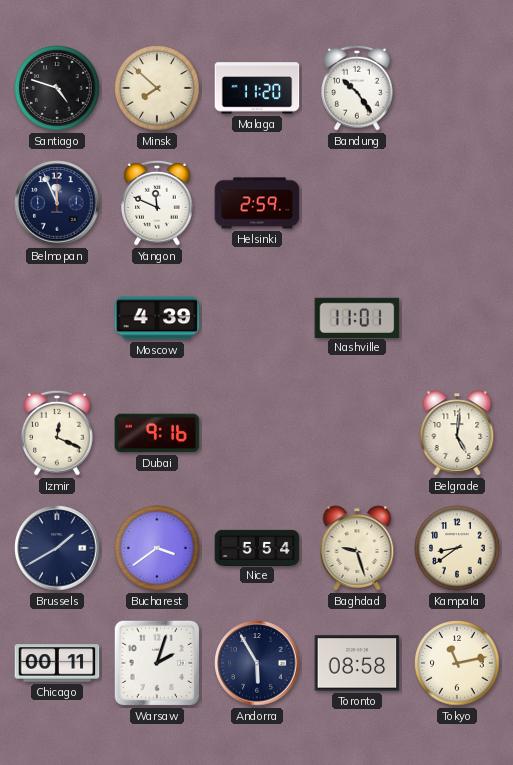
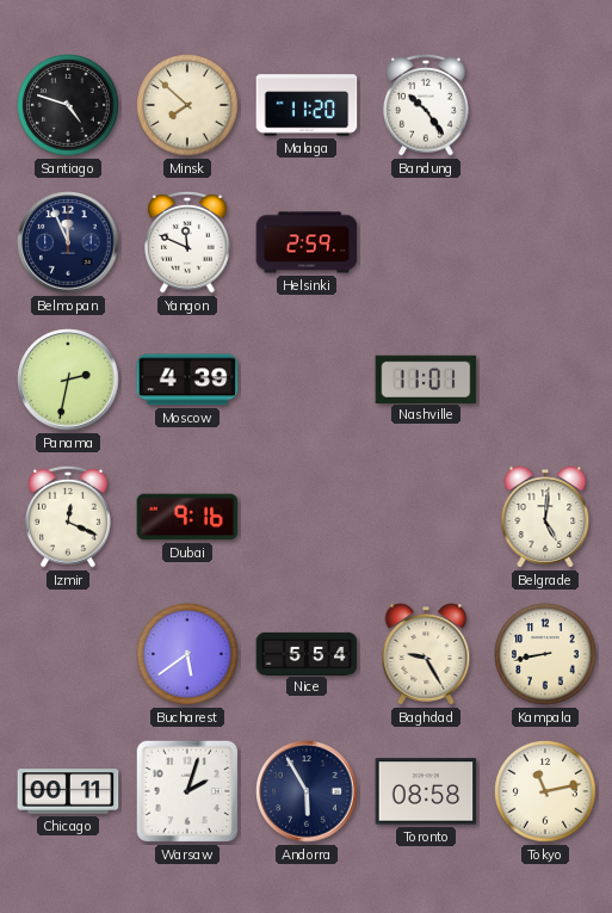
Panama: none -> 2:32
Brussels: 1:40 -> none
Bucharest: 3:39 -> 5:39
Baghdad: 9:27 -> 9:25
Kampala: 8:39 -> 8:43
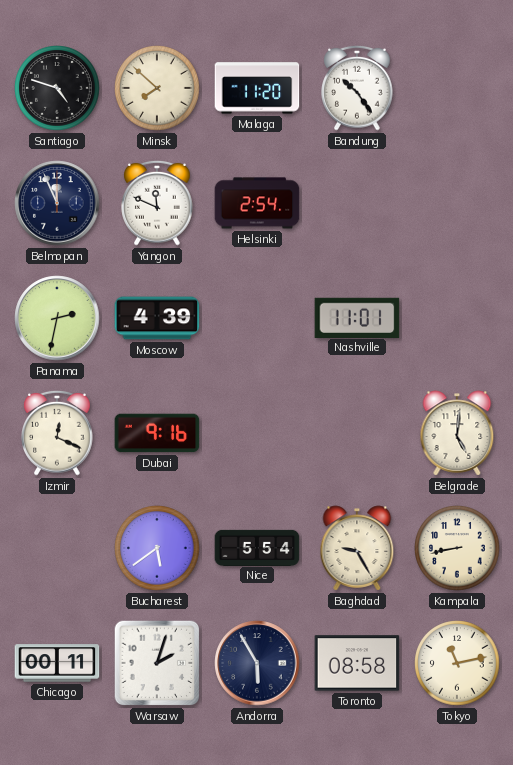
Helsinki: 2:59 -> 2:54
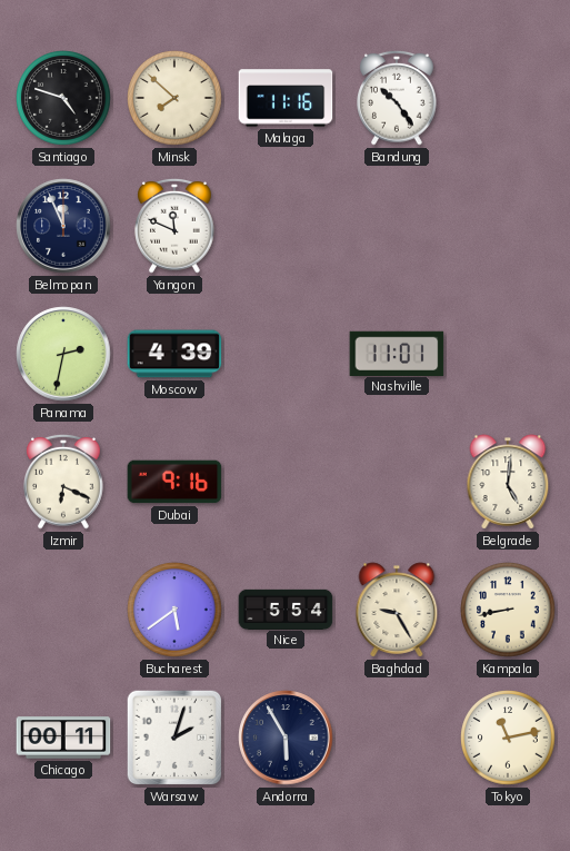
Malaga: 11:20 -> 11:16
Helsinki: 2:54 -> none
Izmir: 12:19 -> 6:19
Toronto: 08:58 -> none
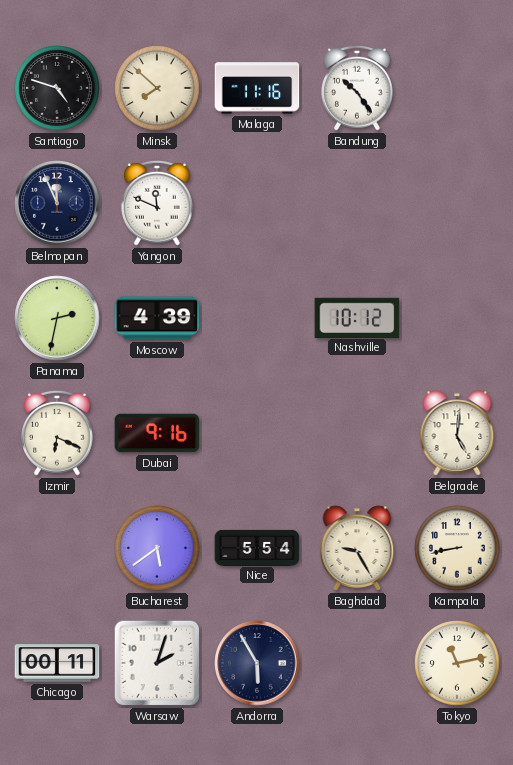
Nashville: 11:01 -> 10:12
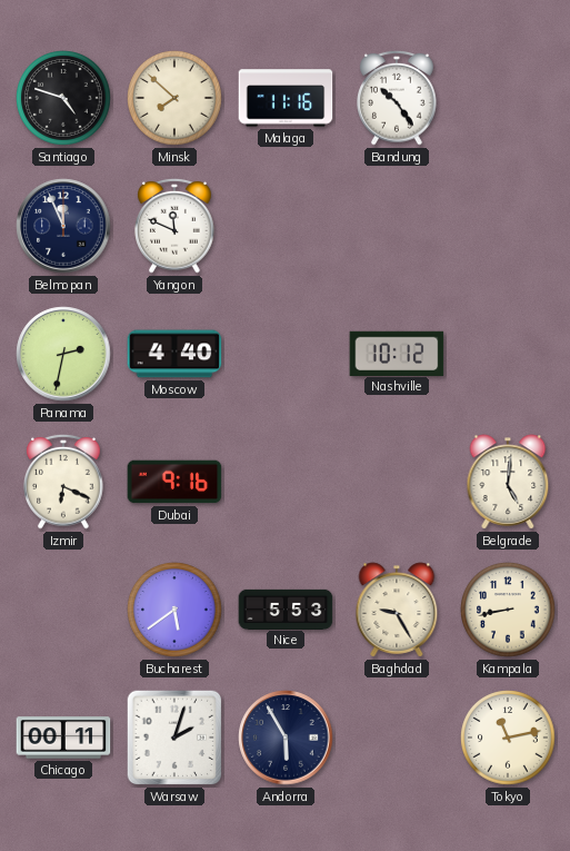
Moscow: 4:39 -> 4:40
Nice: 5:54 -> 5:53
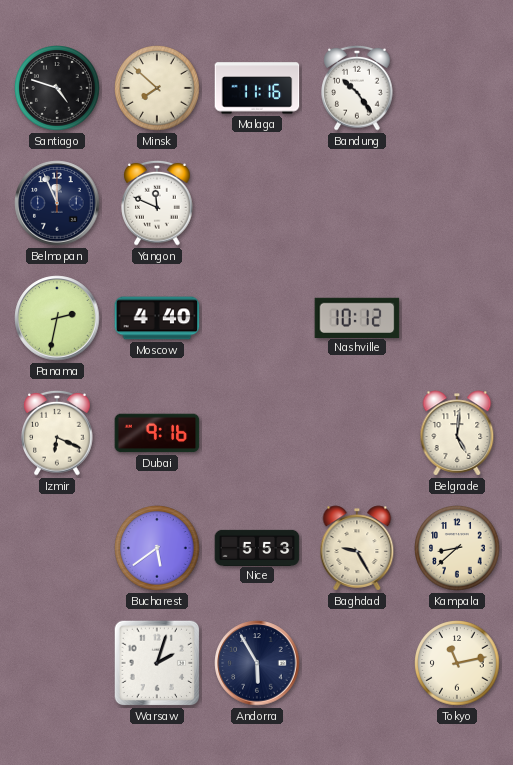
Kampala: 8:43 -> 8:38
Chicago: 00:11 -> none
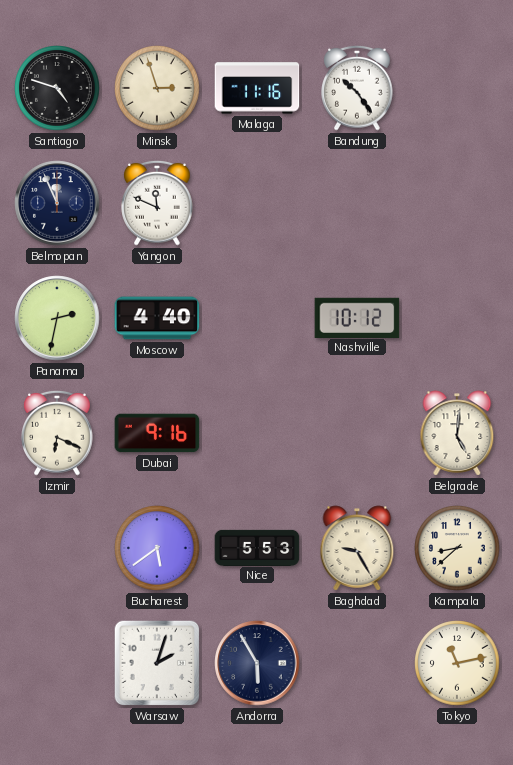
Minsk: 7:52 -> 2:57
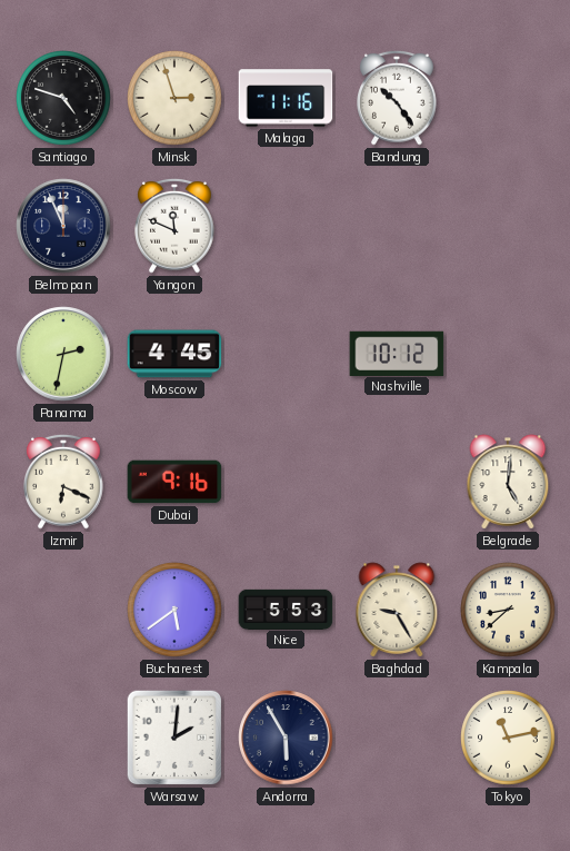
Moscow: 4:40 -> 4:45
Warsaw: 2:03 -> 2:01
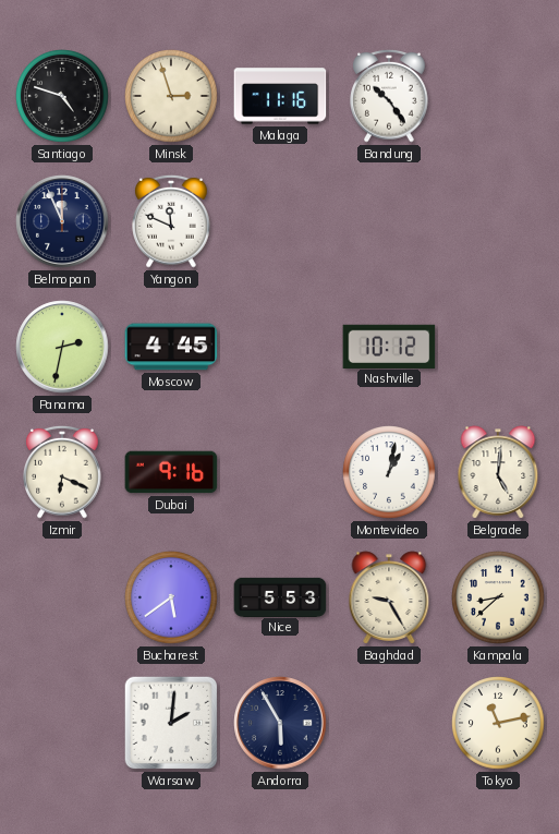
Montevideo: none -> 1:02
